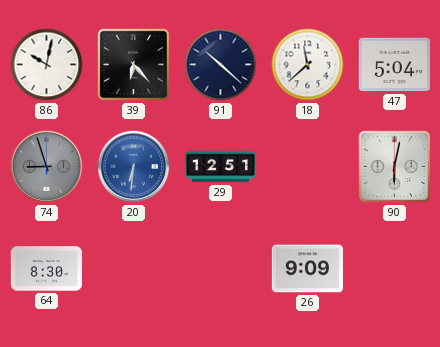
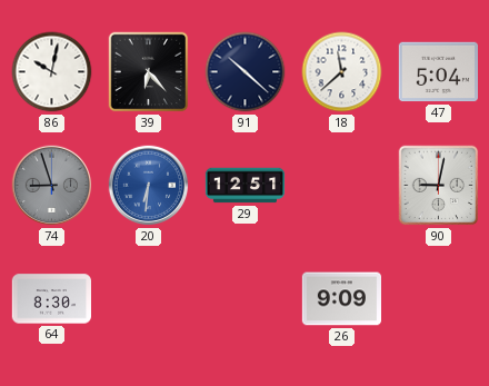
90: 6:02 -> 9:02
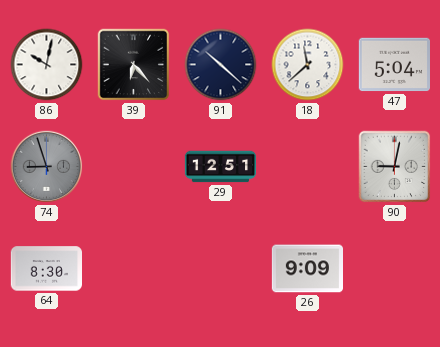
20: 6:31 -> none
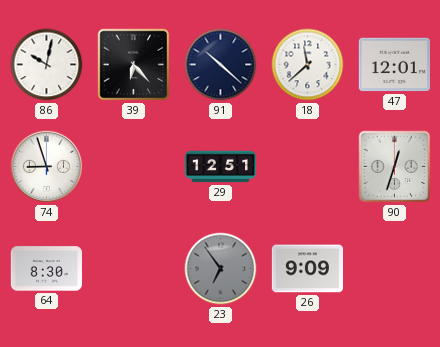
47: 5:04 -> 12:01
74 dial: grey -> white
90: 9:02 -> 12:33
23: none -> 6:54
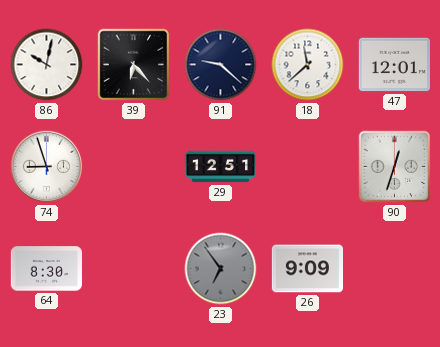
91: 10:22 -> 9:22
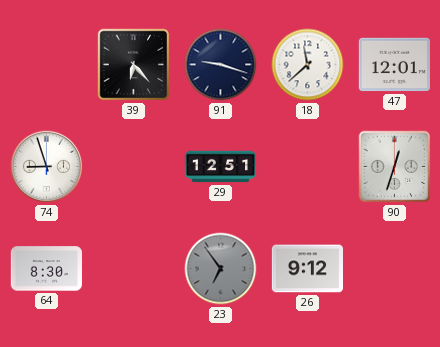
86: 10:02 -> none
91: 9:22 -> 9:18
26: 9:09 -> 9:12
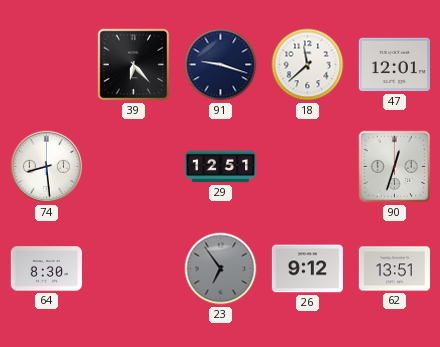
74: 8:57 -> 8:29
62: none -> 13:51
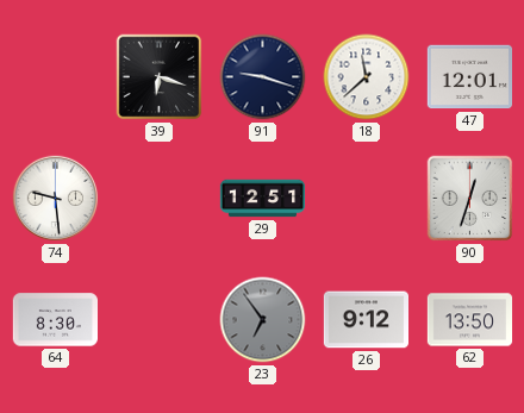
39: 6:23 -> 6:18
74: 8:29 -> 9:29
62: 13:51 -> 13:50
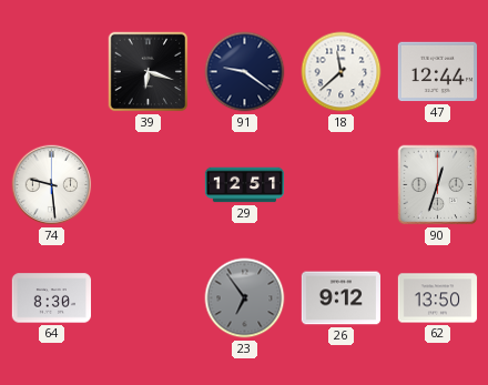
91: 9:18 -> 9:21
47: 12:01 -> 12:44
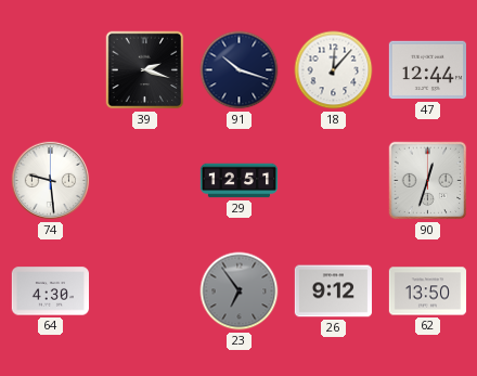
39: 6:18 -> 2:18
91: 9:21 -> 10:18
18: 11:38 -> 12:07
64: 8:30 -> 4:30
